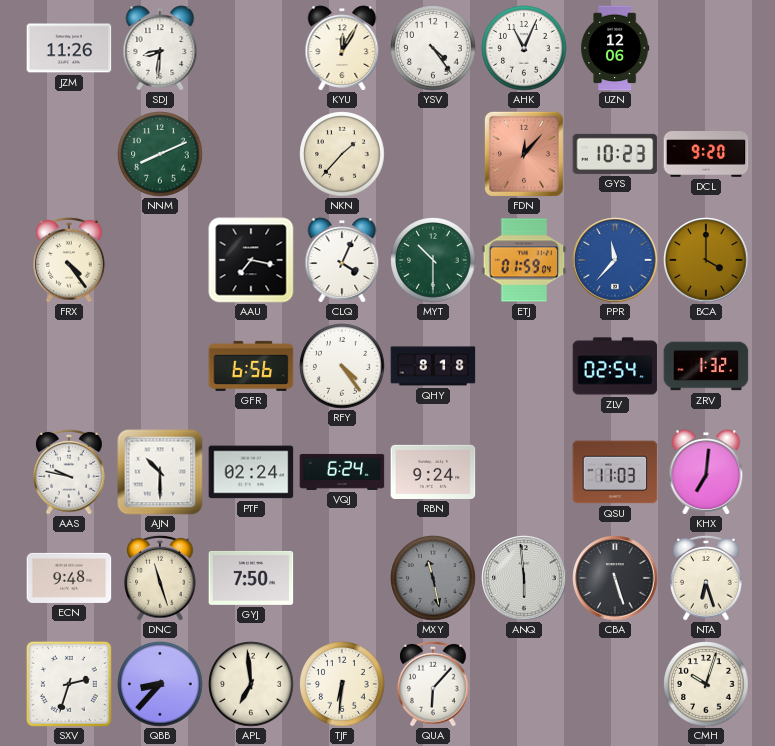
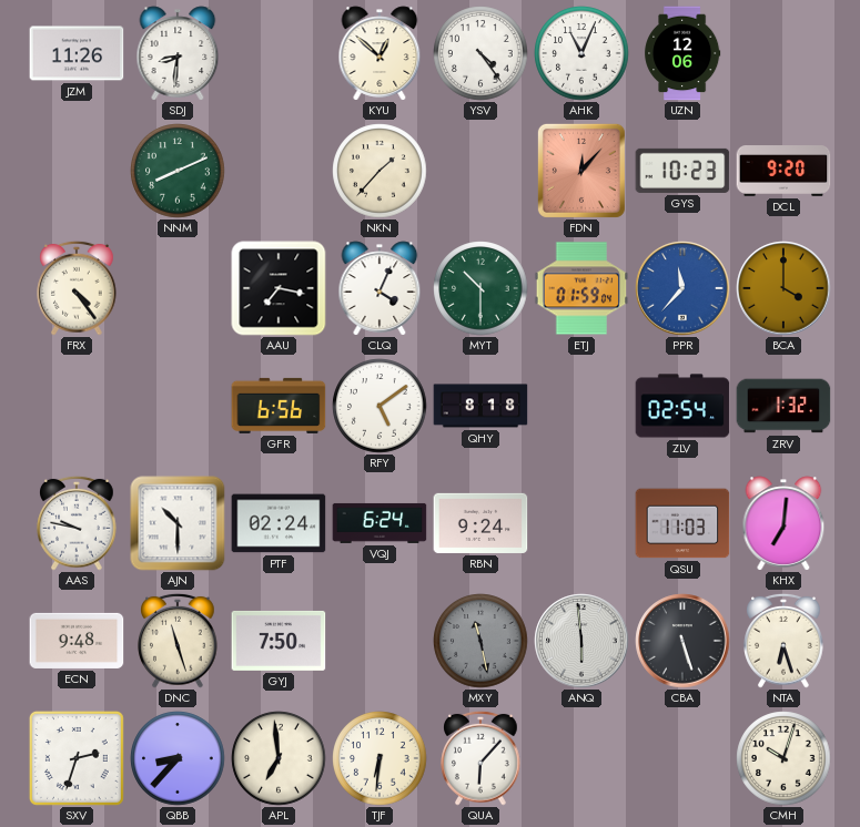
KYU: 12:05 -> 12:52
RFY: 4:24 -> 5:09
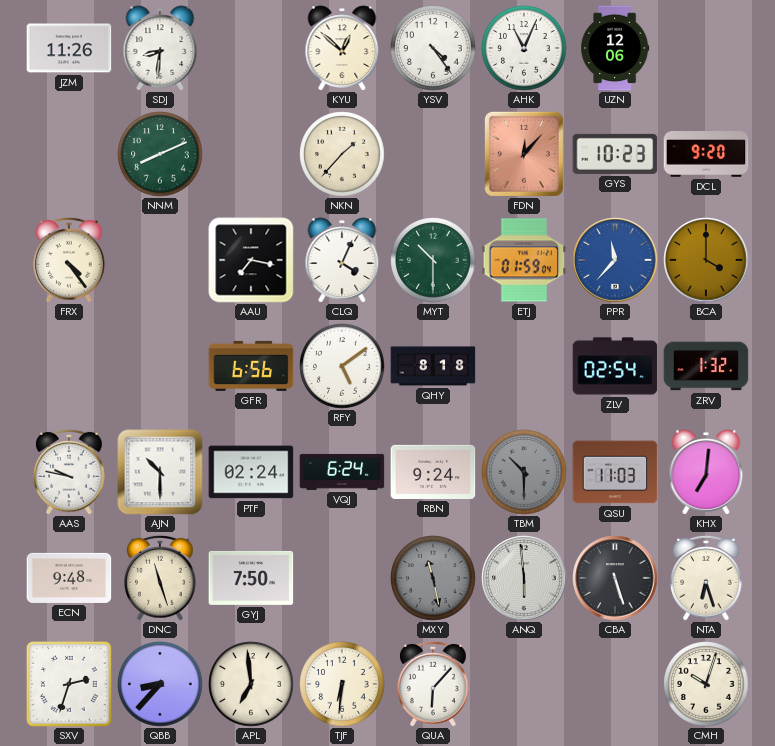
TBM: none -> 10:30
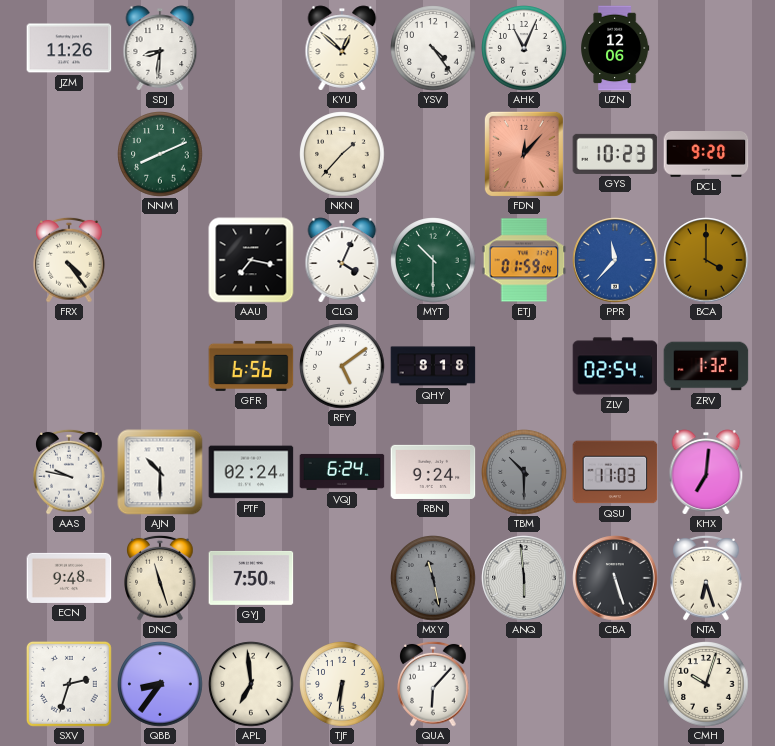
QBB: 8:37 -> 8:36
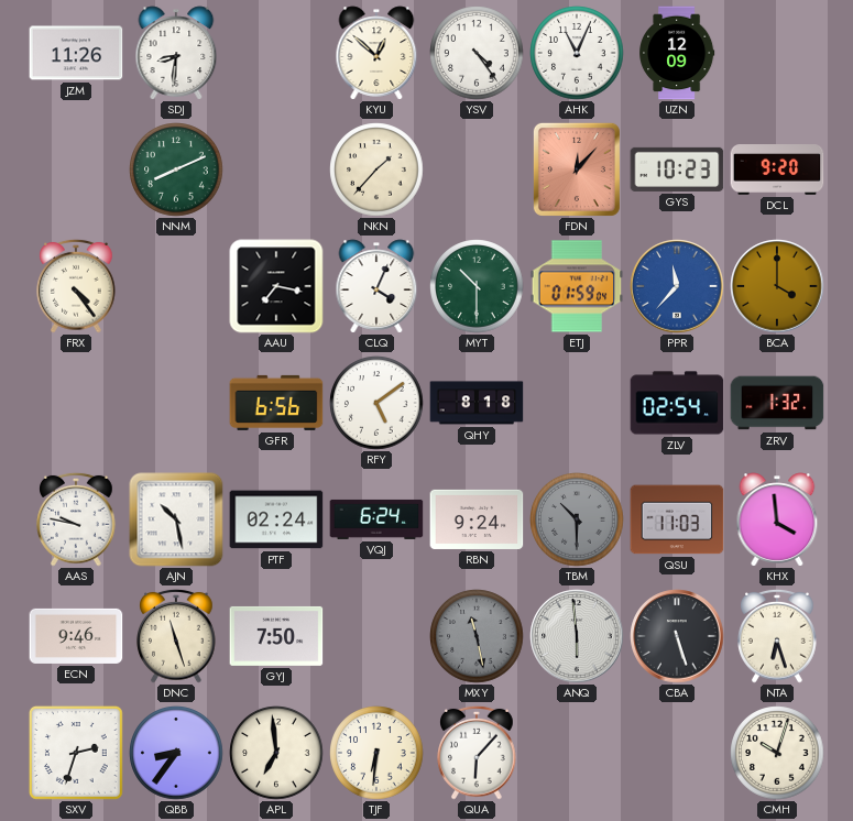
UZN: 12:06 -> 12:09
AJN: 10:30 -> 10:28
KHX: 7:01 -> 3:59
ECN: 9:48 -> 9:46
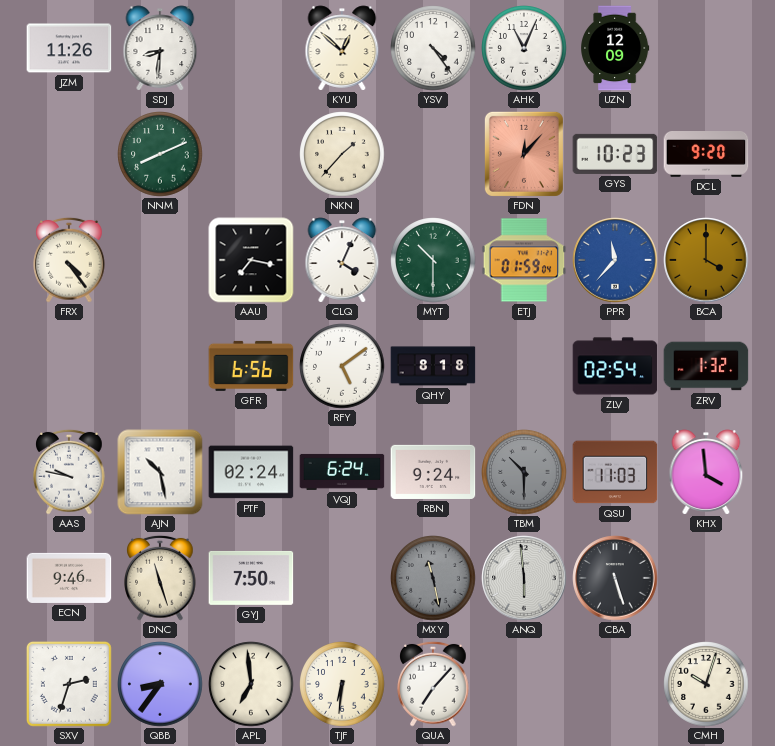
NTA: 6:27 -> none
QUA: 6:07 -> 7:07
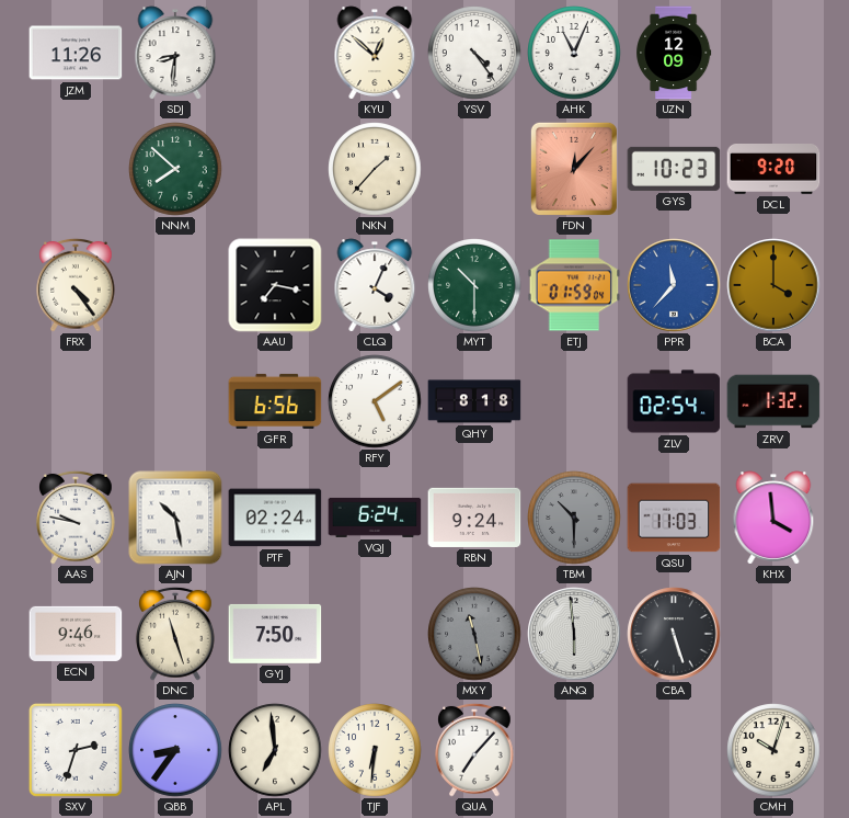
NNM: 8:11 -> 7:52
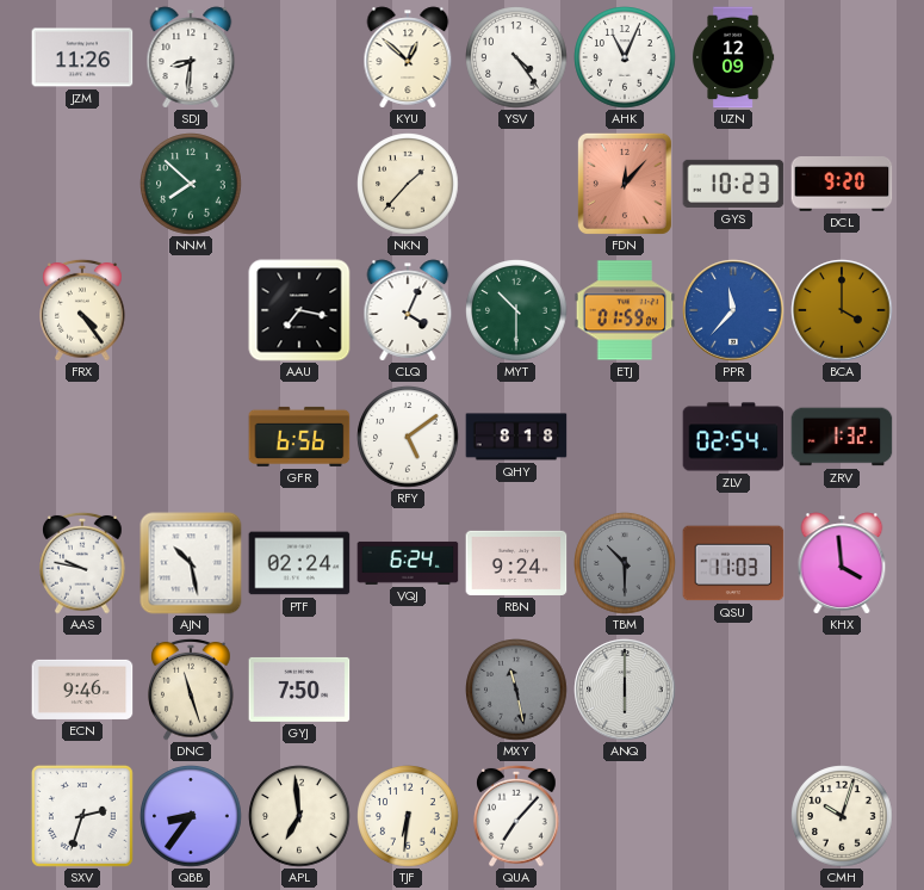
ANQ: 5:59 -> 6:00
CBA: 5:27 -> none
